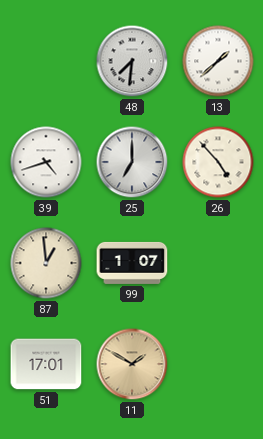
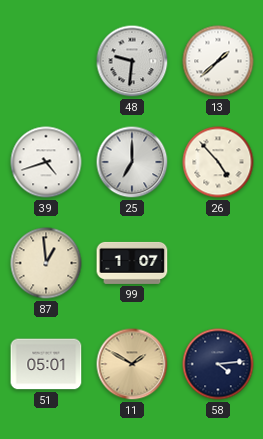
48: 7:31 -> 9:31
51: 17:01 -> 05:01
58: none -> 4:14
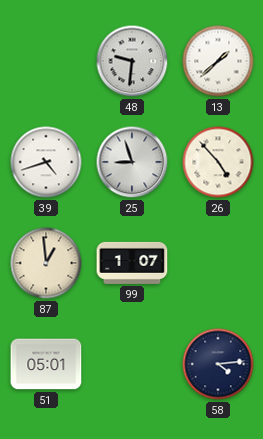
25: 7:00 -> 8:57
11: 1:50 -> none
